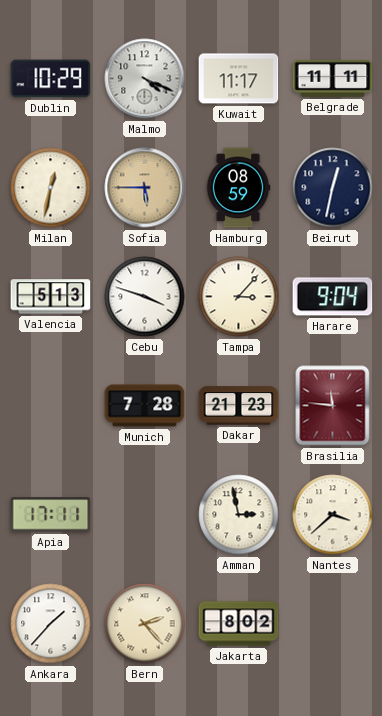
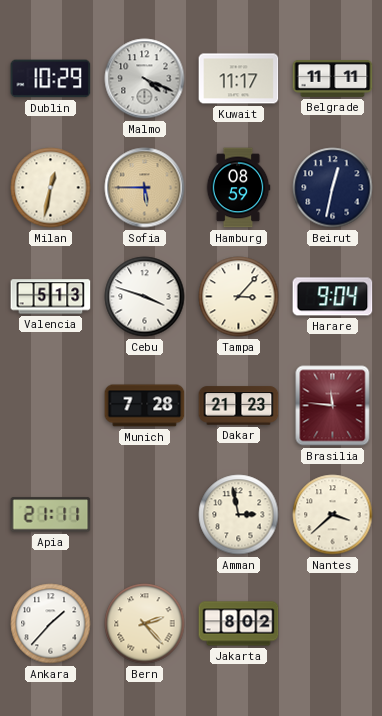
Apia: 17:11 -> 21:11
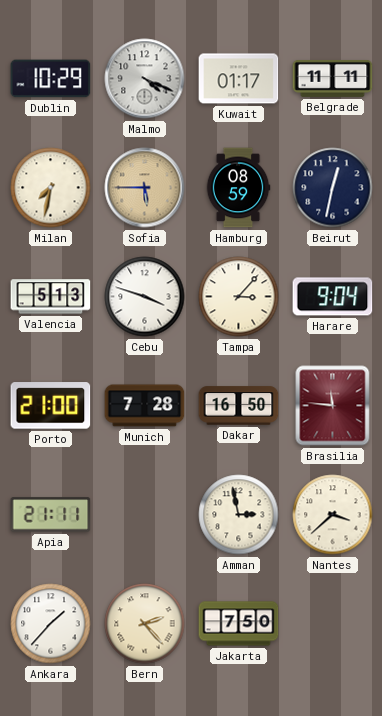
Kuwait: 11:17 -> 01:17
Milan: 12:32 -> 7:32
Porto: none -> 21:00
Dakar: 21:23 -> 16:50
Jakarta: 8:02 -> 7:50
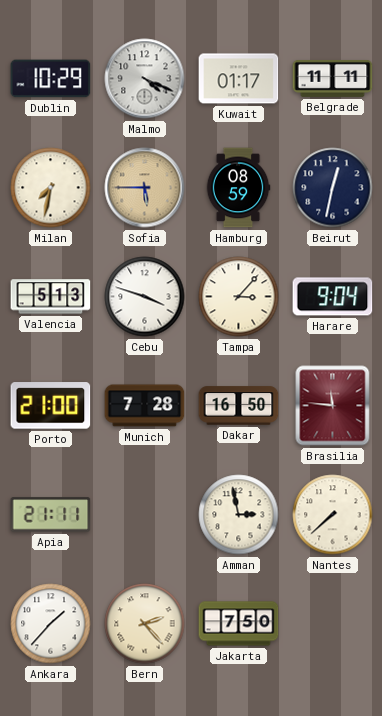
Nantes: 3:38 -> 7:38
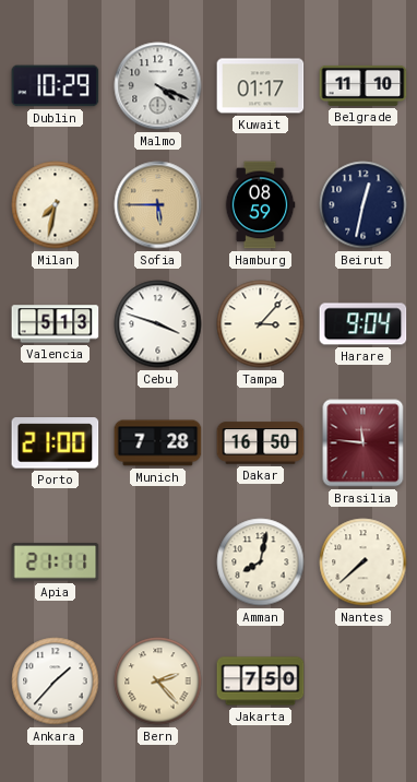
Belgrade: 11:11 -> 11:10
Amman: 2:58 -> 8:02
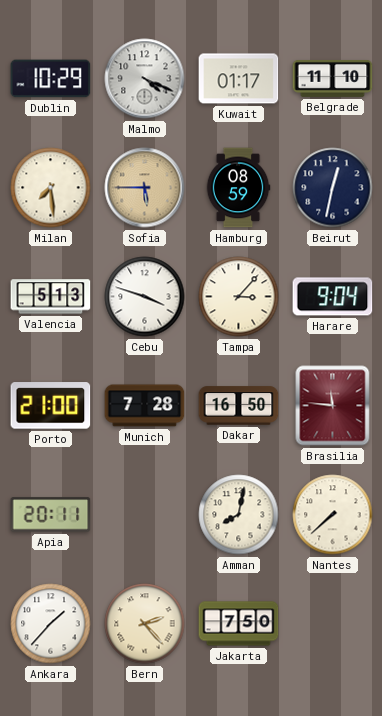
Milan: 7:32 -> 7:29
Apia: 21:11 -> 20:11
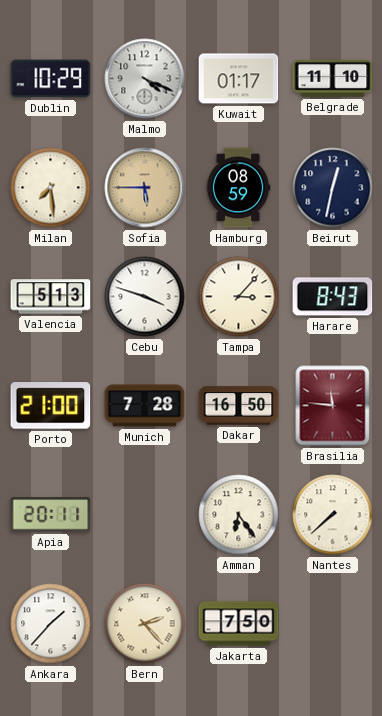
Harare: 9:04 -> 8:43
Amman: 8:02 -> 6:24
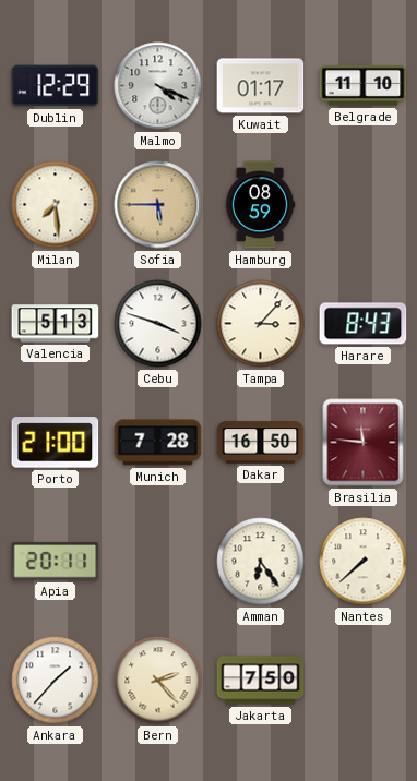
Dublin: 10:29 -> 12:29
Beirut: 12:32 -> none
